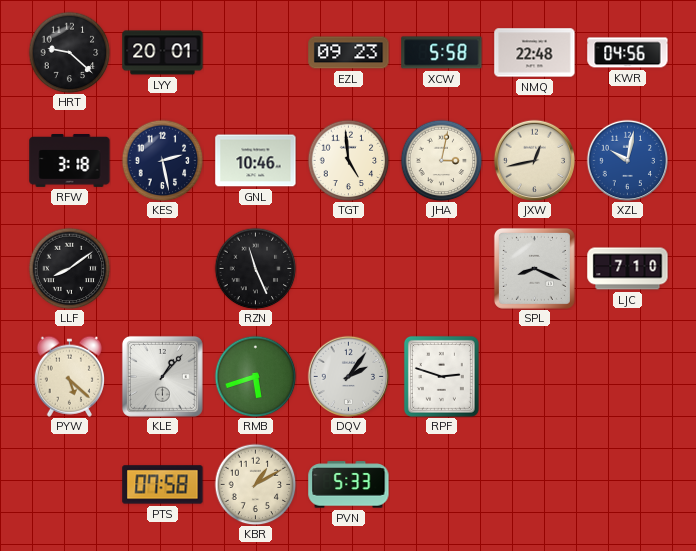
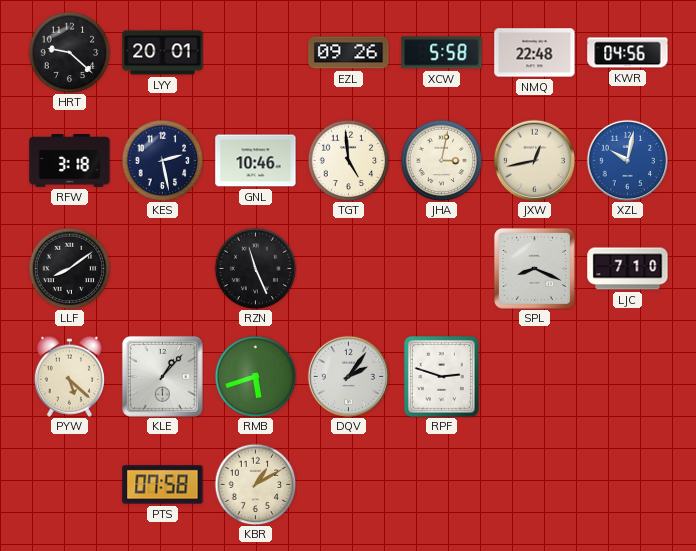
EZL: 09:23 -> 09:26
PVN: 5:33 -> none
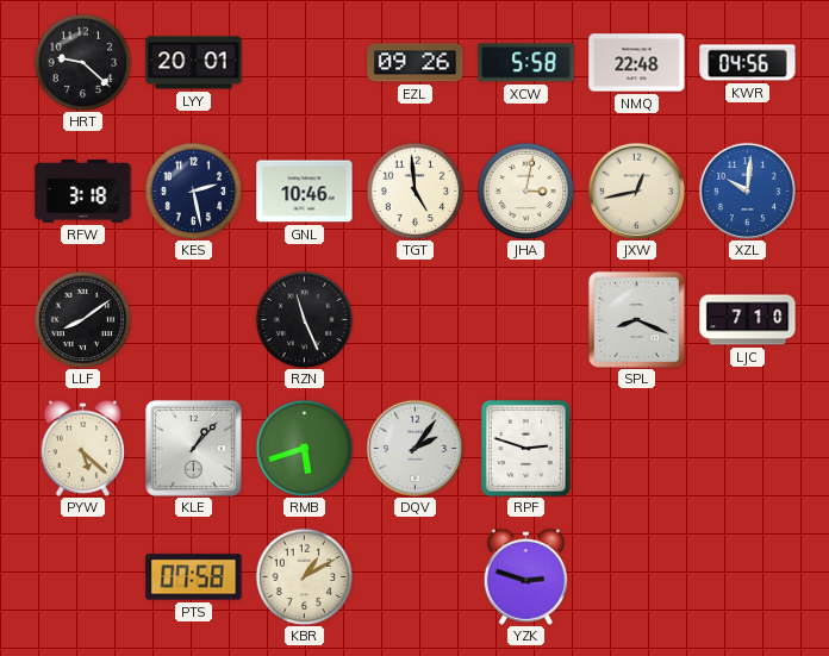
XZL: 10:02 -> 10:01
YZK: none -> 2:48
